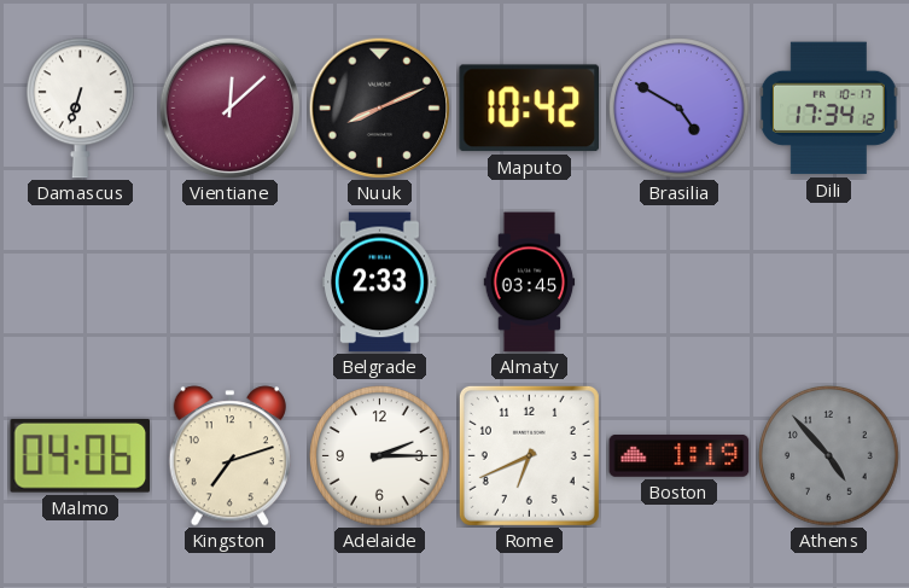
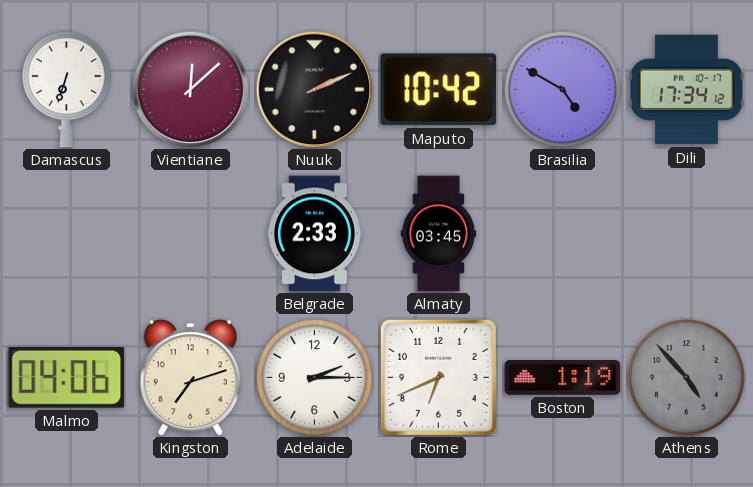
Nuuk: 8:11 -> 2:11
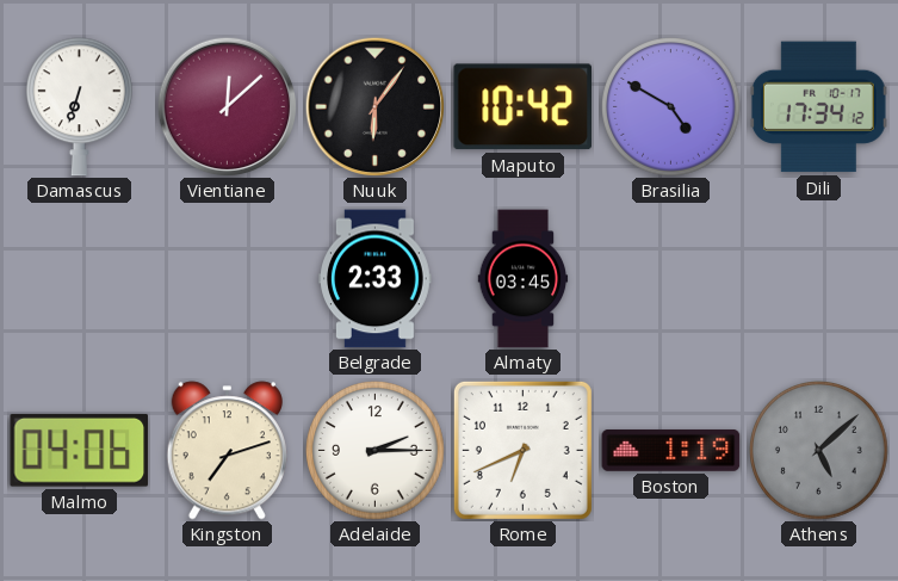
Nuuk: 2:11 -> 6:06
Athens: 4:53 -> 5:08
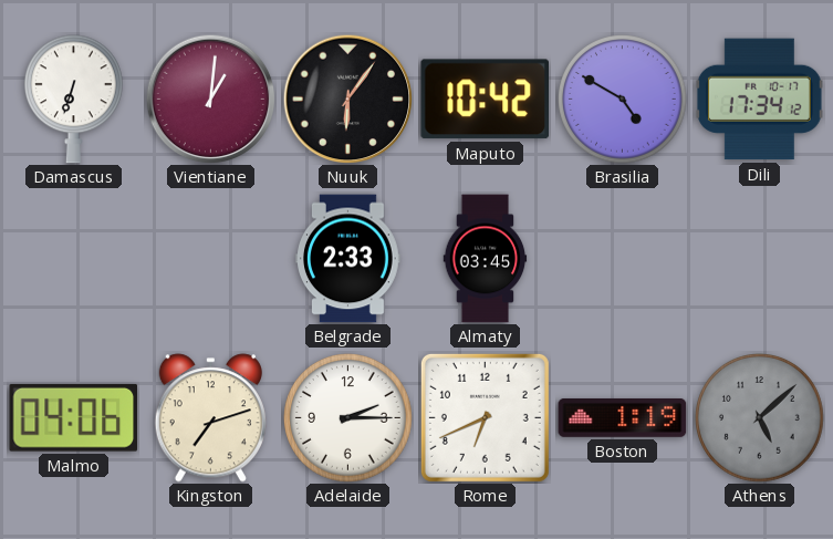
Vientiane: 12:08 -> 1:01
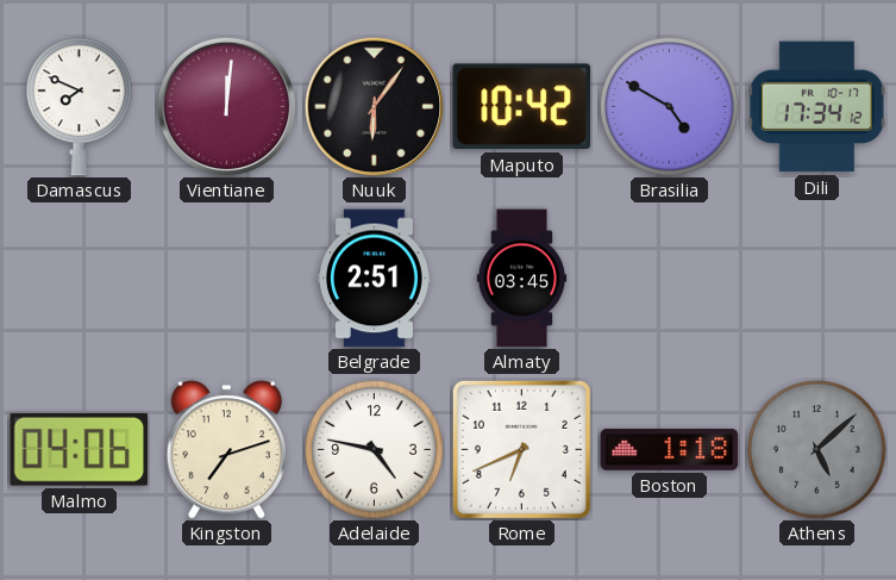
Damascus: 6:33 -> 7:49
Vientiane: 1:01 -> 12:01
Belgrade: 2:33 -> 2:51
Adelaide: 2:15 -> 4:47
Boston: 1:19 -> 1:18
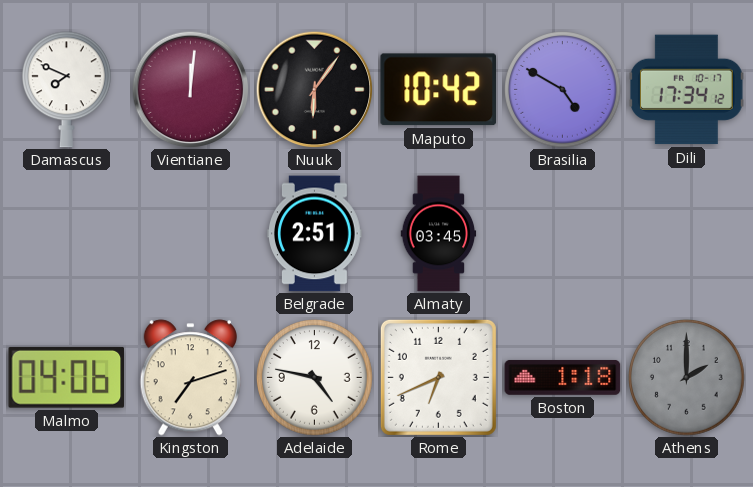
Athens: 5:08 -> 2:00
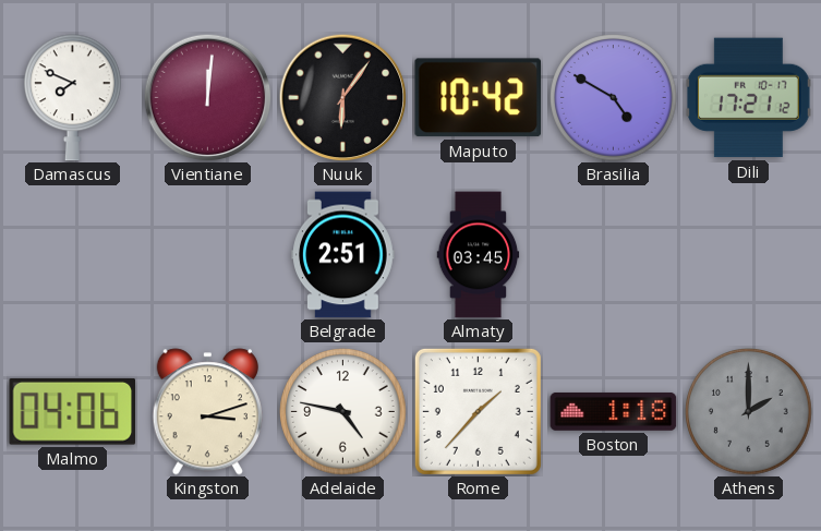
Dili: 17:34 -> 17:21
Kingston: 7:12 -> 3:12
Rome: 6:41 -> 1:37
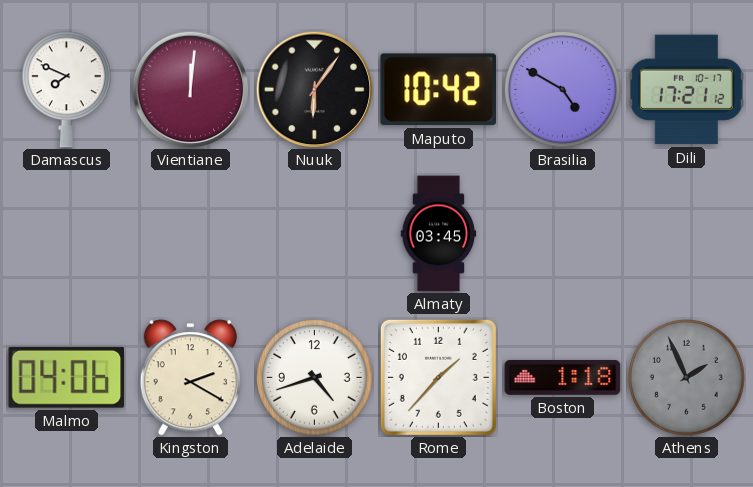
Belgrade: 2:51 -> none
Kingston: 3:12 -> 2:20
Adelaide: 4:47 -> 4:42
Athens: 2:00 -> 1:56
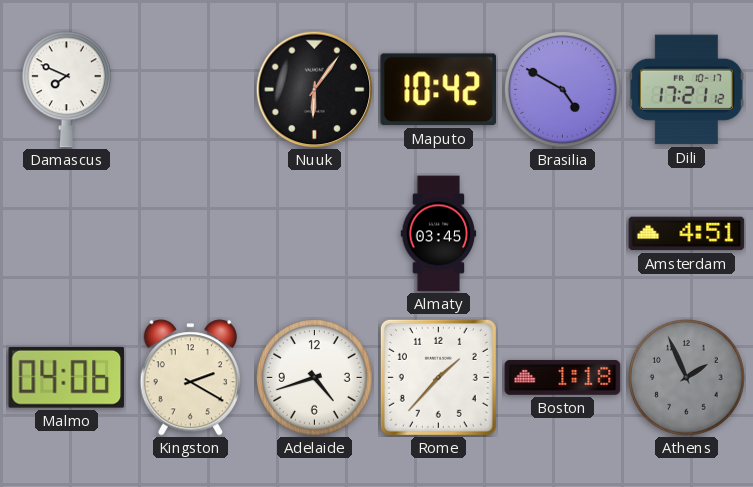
Vientiane: 12:01 -> none
Amsterdam: none -> 4:51
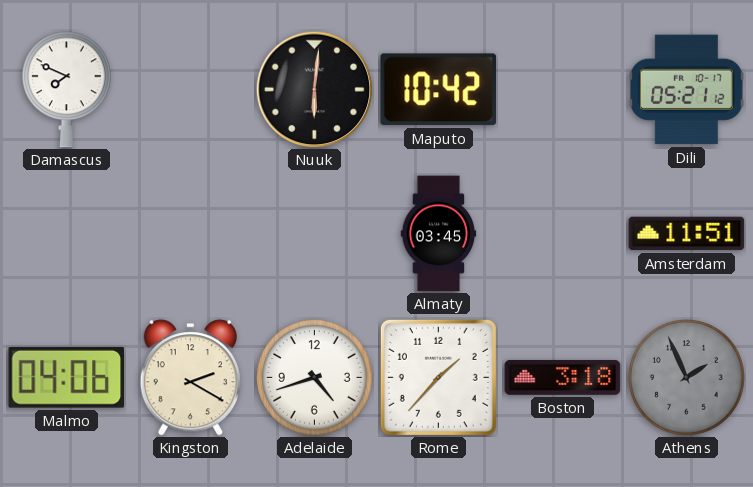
Nuuk: 6:06 -> 6:01
Brasilia: 4:50 -> none
Dili: 17:21 -> 05:21
Amsterdam: 4:51 -> 11:51
Boston: 1:18 -> 3:18
